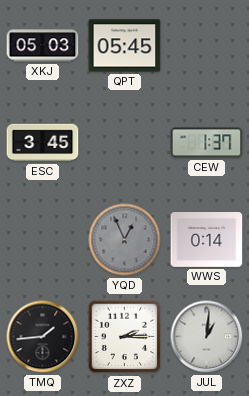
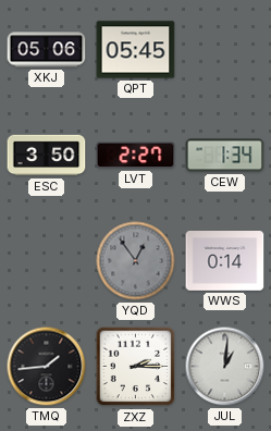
XKJ: 05:03 -> 05:06
ESC: 3:45 -> 3:50
LVT: none -> 2:27
CEW: 1:37 -> 1:34
YQD: 12:56 -> 12:54
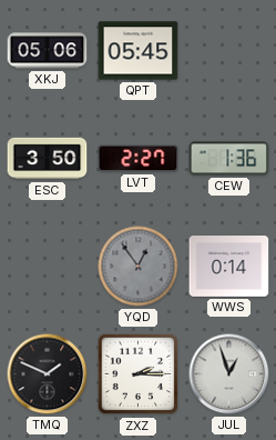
CEW: 1:34 -> 1:36
TMQ: 1:44 -> 1:49
JUL: 1:01 -> 12:57
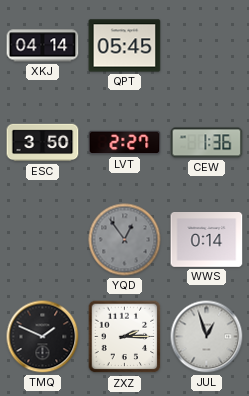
XKJ: 05:06 -> 04:14
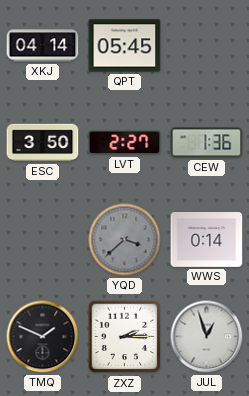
YQD: 12:54 -> 3:38
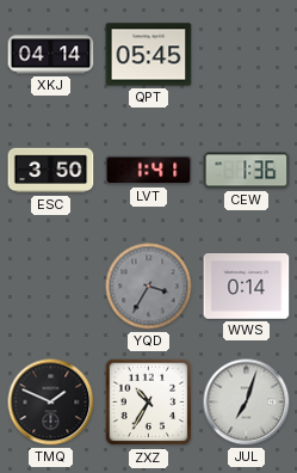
LVT: 2:27 -> 1:41
YQD: 3:38 -> 3:35
ZXZ: 2:15 -> 10:35
JUL: 12:57 -> 7:03
